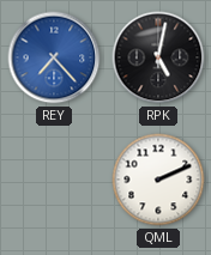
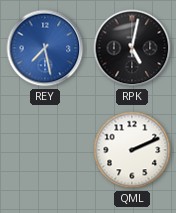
REY: 7:23 -> 7:28
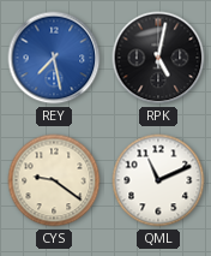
CYS: none -> 9:21
QML: 2:11 -> 11:11
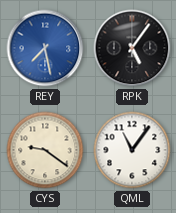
RPK: 5:02 -> 5:06
QML: 11:11 -> 11:06
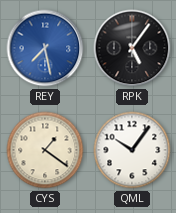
CYS: 9:21 -> 1:21
QML: 11:06 -> 10:06
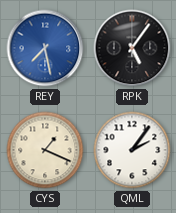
CYS: 1:21 -> 1:19
QML: 10:06 -> 2:06
